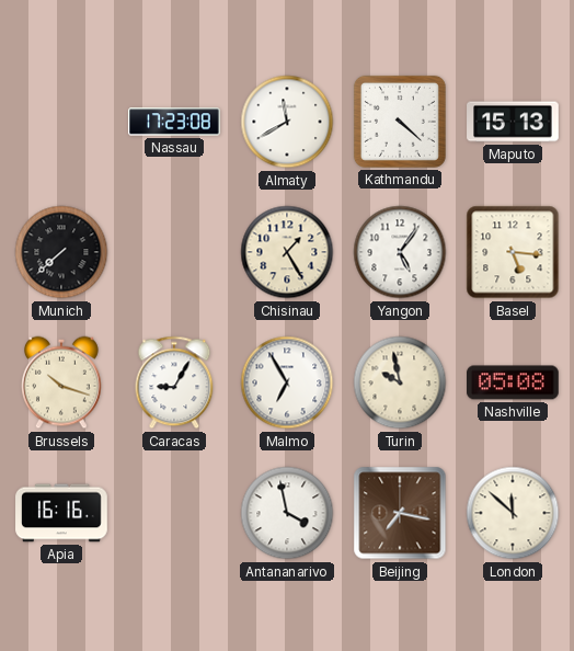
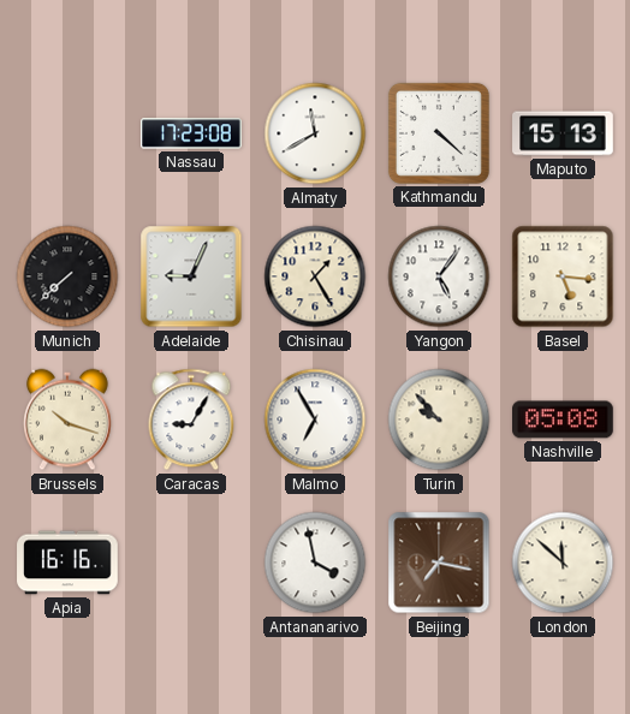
Adelaide: none -> 9:04
Turin: 9:58 -> 9:53
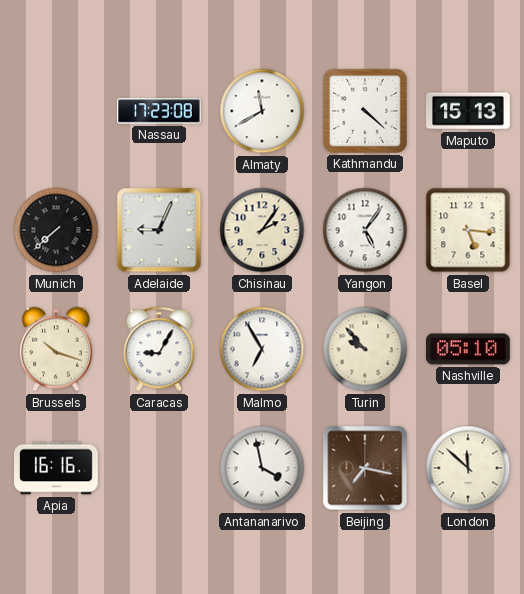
Chisinau: 1:25 -> 2:06
Nashville: 05:08 -> 05:10
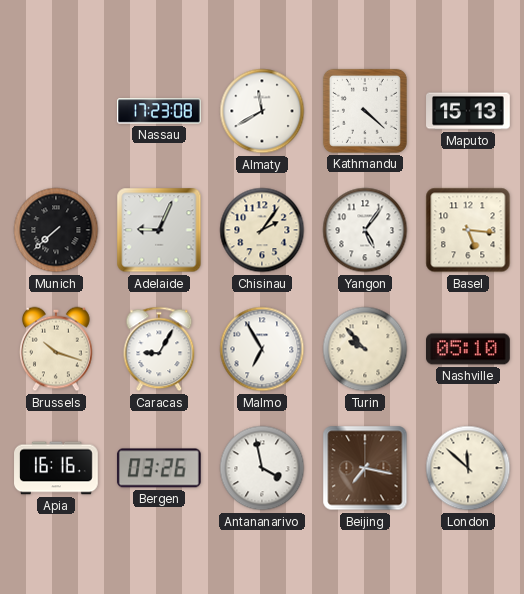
Bergen: none -> 03:26
